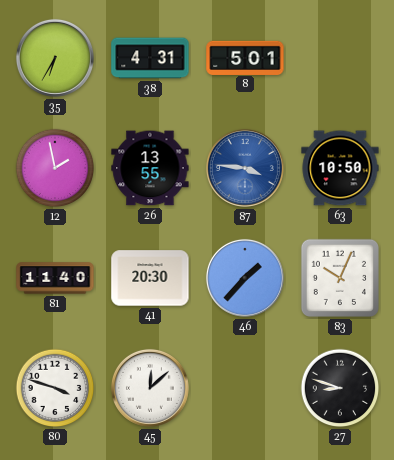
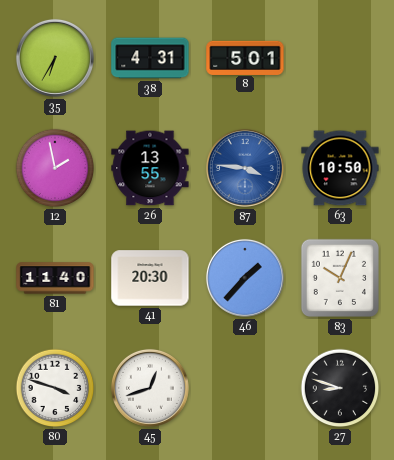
45: 12:08 -> 12:42
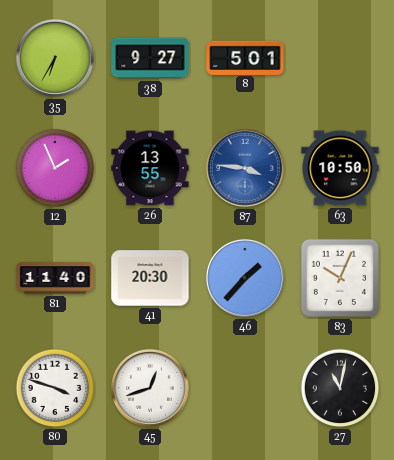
38: 4:31 -> 9:27
12: 1:58 -> 1:56
27: 8:48 -> 11:02
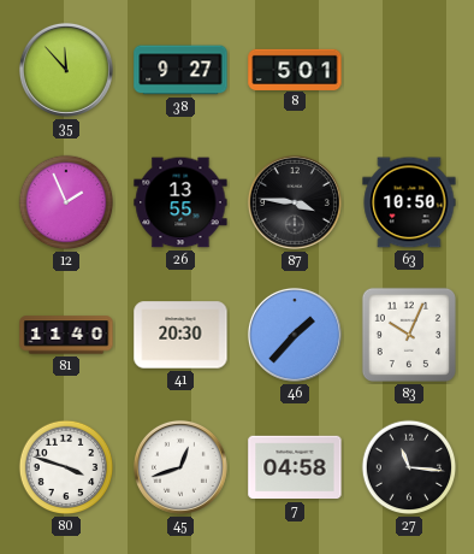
35: 6:35 -> 11:53
87 dial: blue -> black
7: none -> 04:58
27: 11:02 -> 11:16
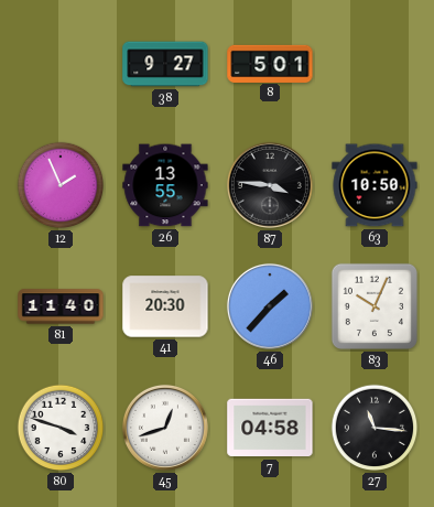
35: 11:53 -> none
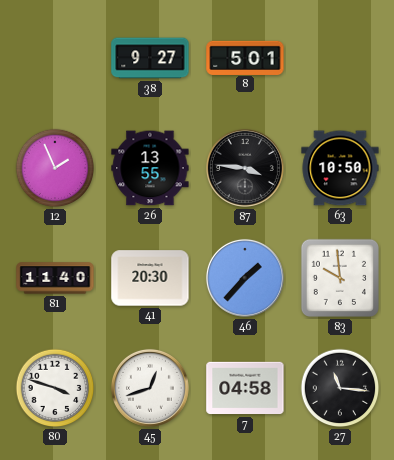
83: 10:04 -> 9:59
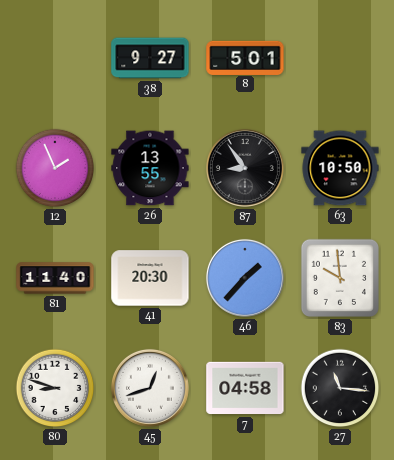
87: 3:46 -> 8:54
80: 3:48 -> 8:48
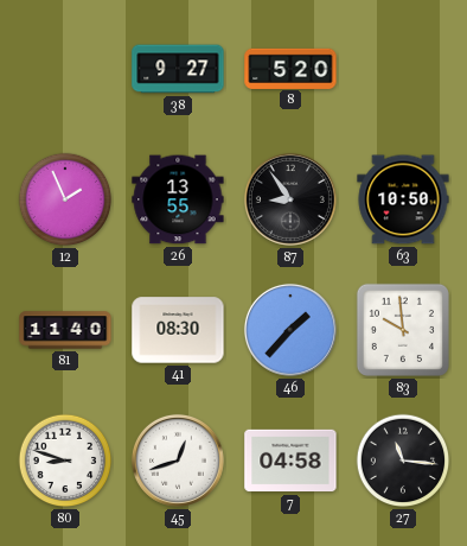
8: 5:01 -> 5:20
41: 20:30 -> 08:30
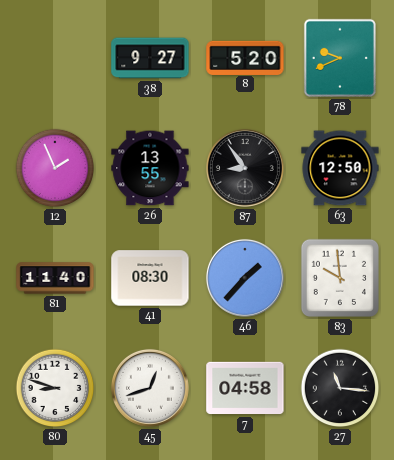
78: none -> 9:41
63: 10:50 -> 12:50
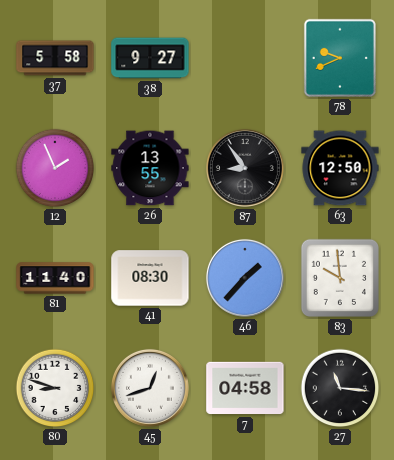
37: none -> 5:58
8: 5:20 -> none
